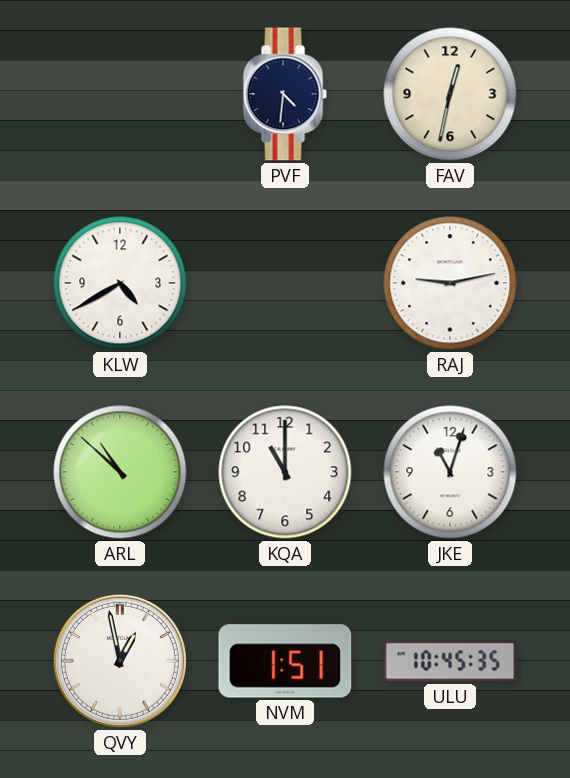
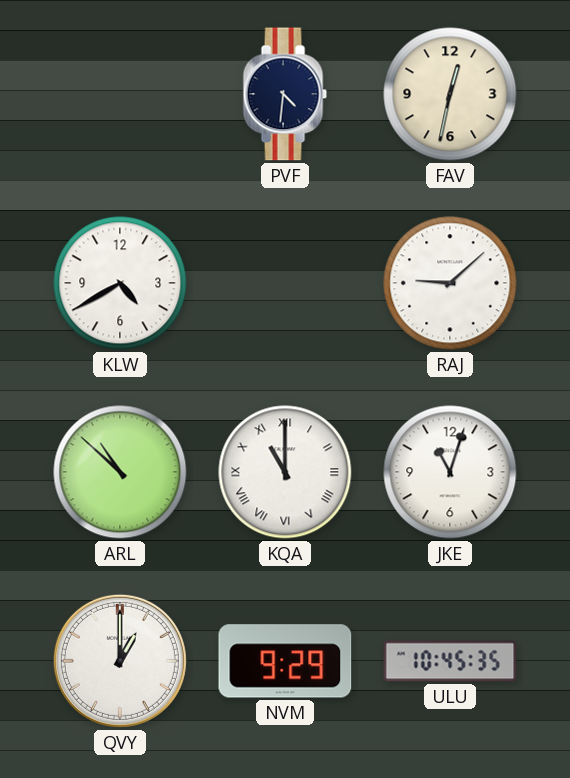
RAJ: 9:13 -> 9:08
KQA numerals: Arabic -> Roman
QVY: 12:58 -> 1:00
NVM: 1:51 -> 9:29
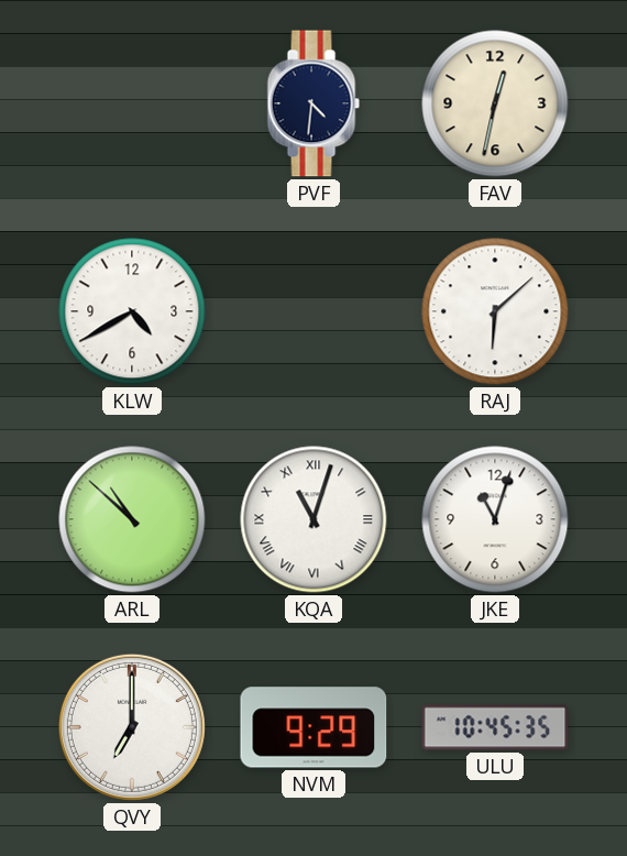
RAJ: 9:08 -> 6:08
KQA: 11:00 -> 11:03
QVY: 1:00 -> 7:00
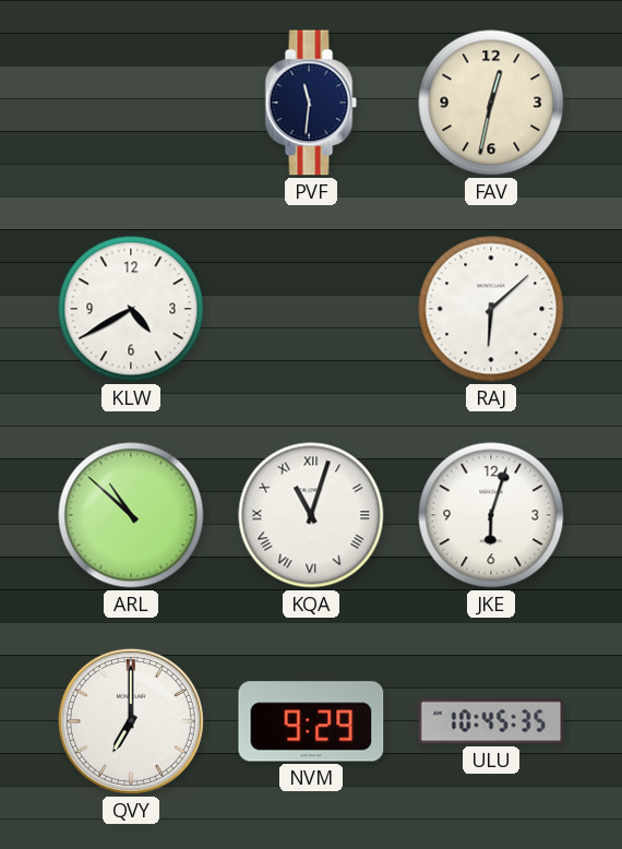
PVF: 4:31 -> 11:31
JKE: 11:03 -> 6:03
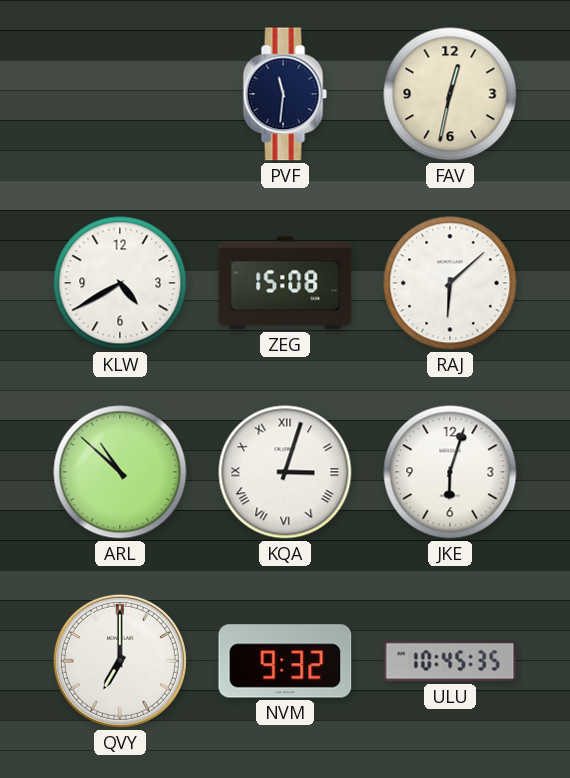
ZEG: none -> 15:08
KQA: 11:03 -> 3:03
NVM: 9:29 -> 9:32
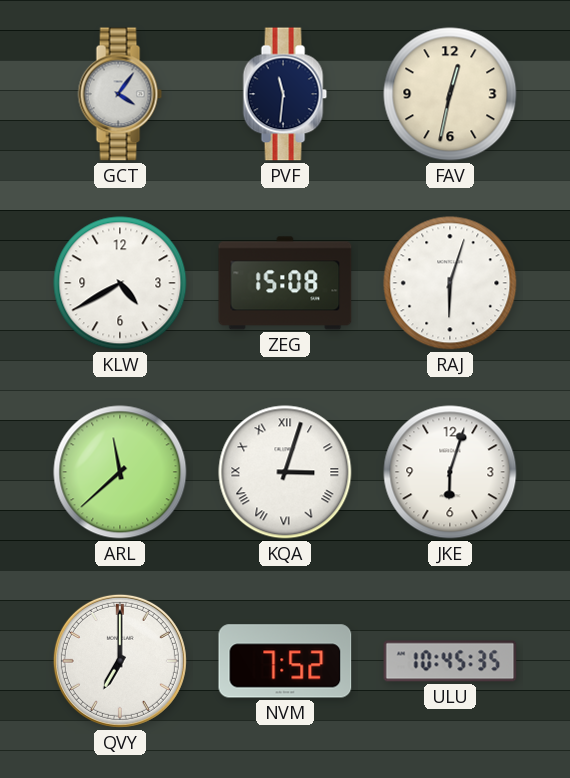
GCT: none -> 4:06
RAJ: 6:08 -> 6:03
ARL: 10:52 -> 11:38
NVM: 9:32 -> 7:52
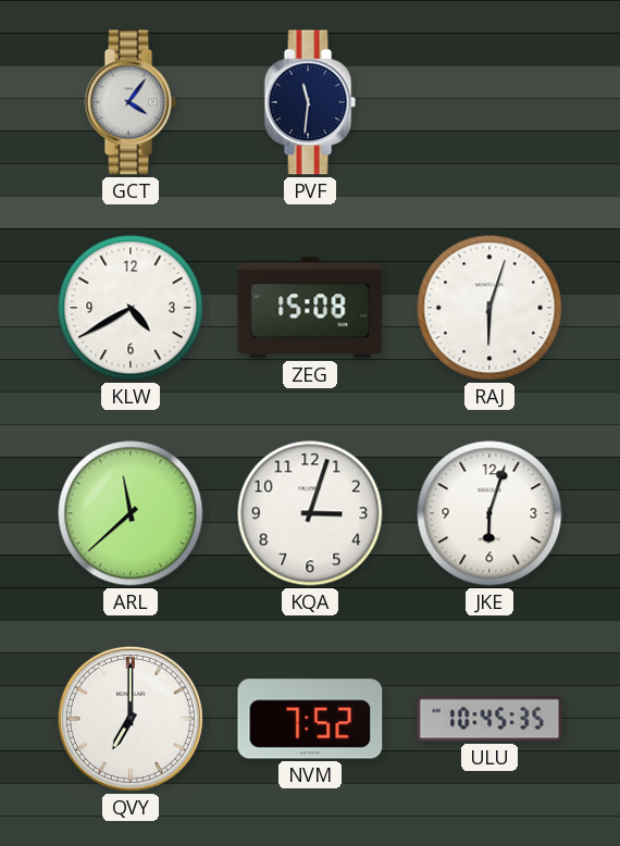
FAV: 12:32 -> none
KQA numerals: Roman -> Arabic
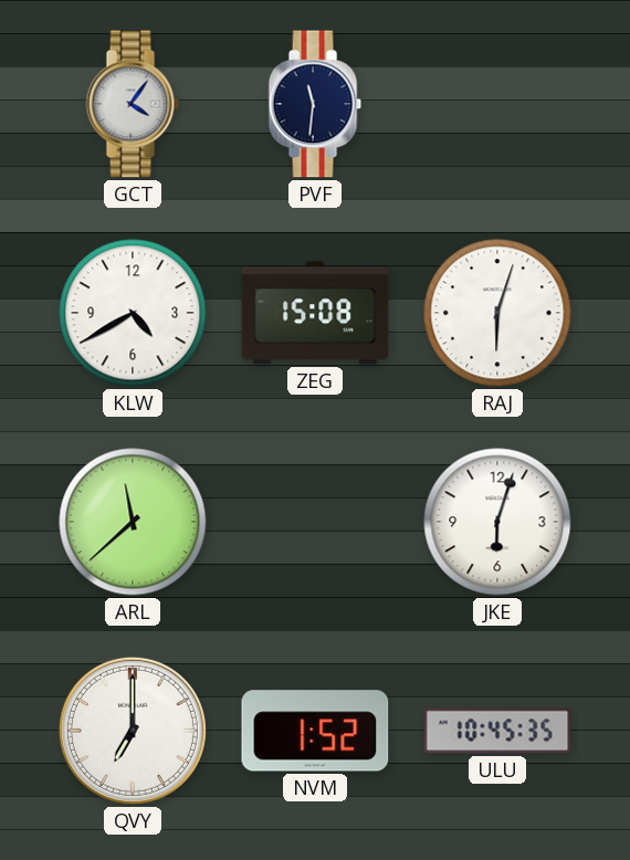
KQA: 3:03 -> none
NVM: 7:52 -> 1:52
